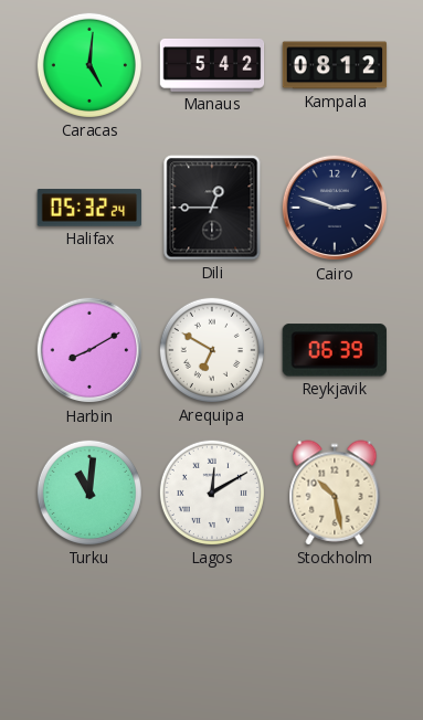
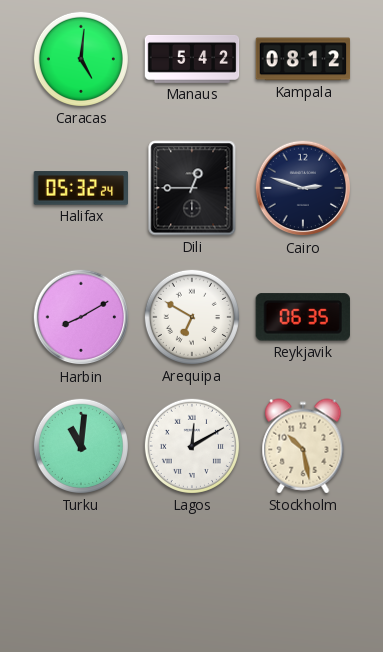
Reykjavik: 06:39 -> 06:35
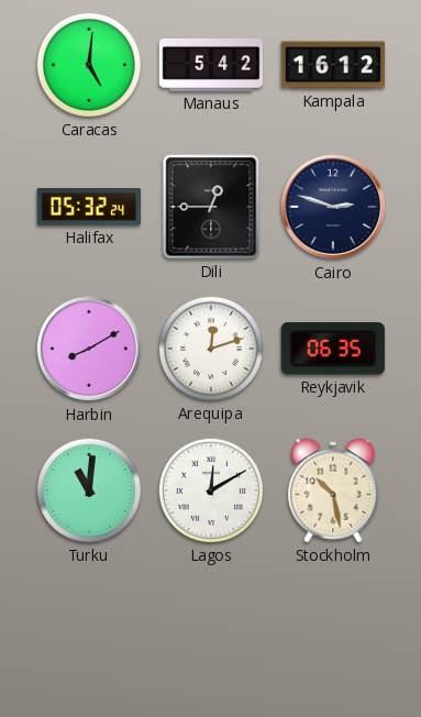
Kampala: 08:12 -> 16:12
Arequipa: 6:50 -> 12:12
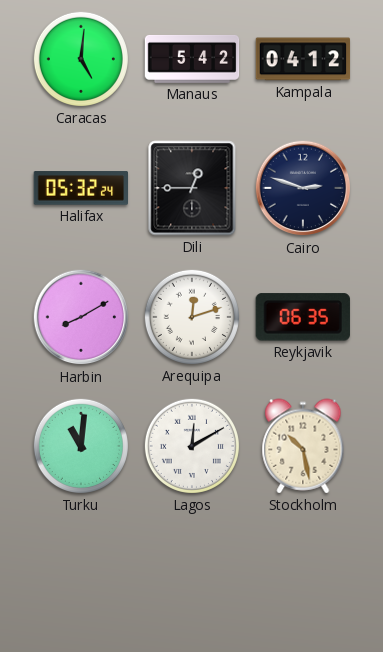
Kampala: 16:12 -> 04:12
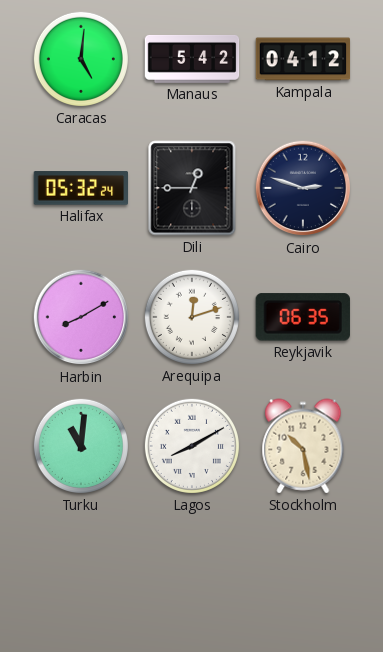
Lagos: 12:10 -> 8:10
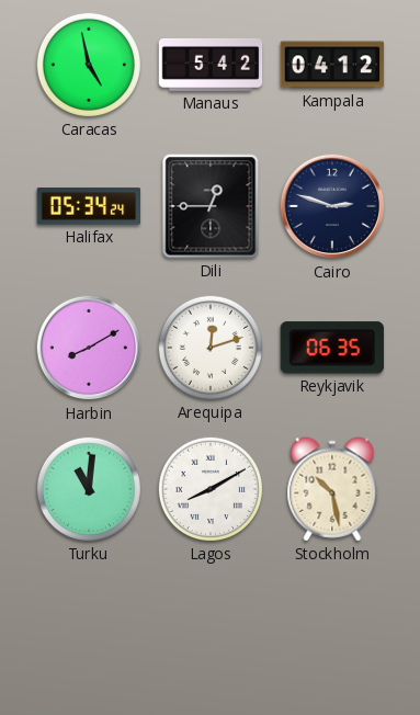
Caracas: 5:01 -> 4:58
Halifax: 05:32 -> 05:34
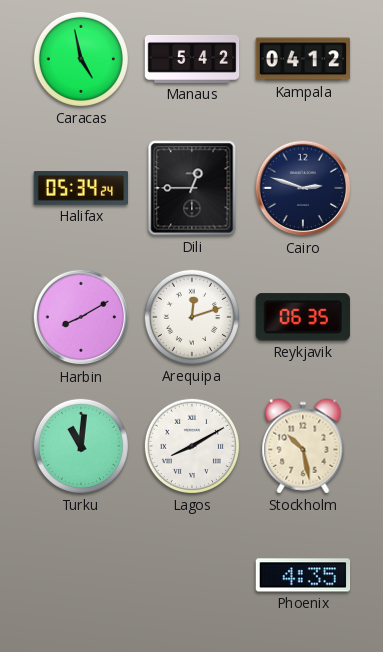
Phoenix: none -> 4:35
